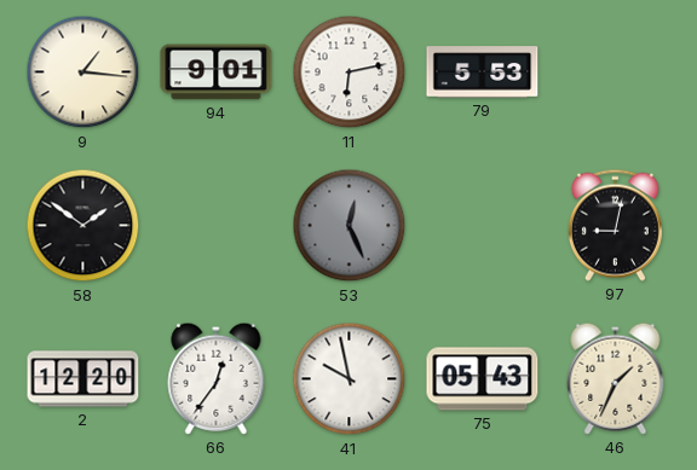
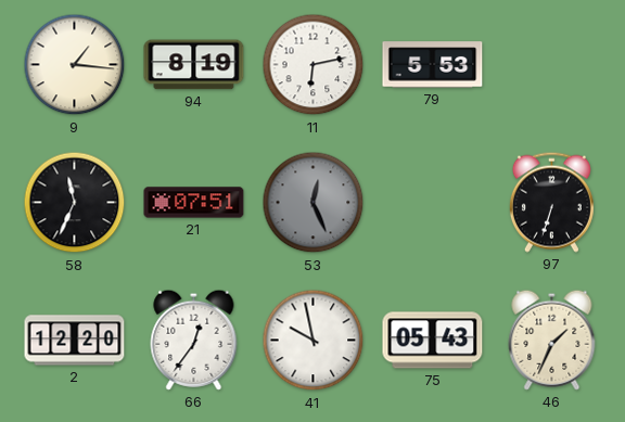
94: 9:01 -> 8:19
58: 1:51 -> 11:34
21: none -> 07:51
97: 9:02 -> 6:33
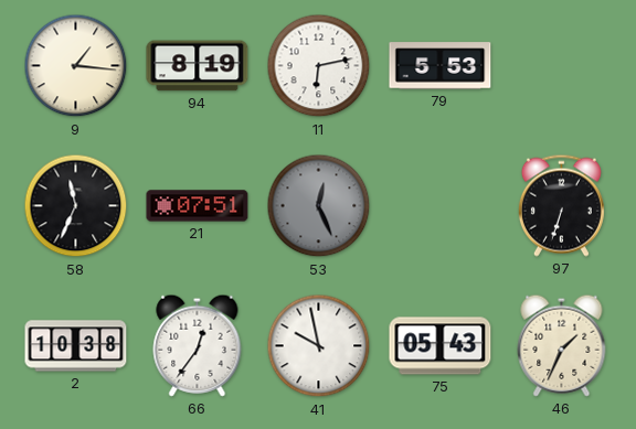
2: 12:20 -> 10:38
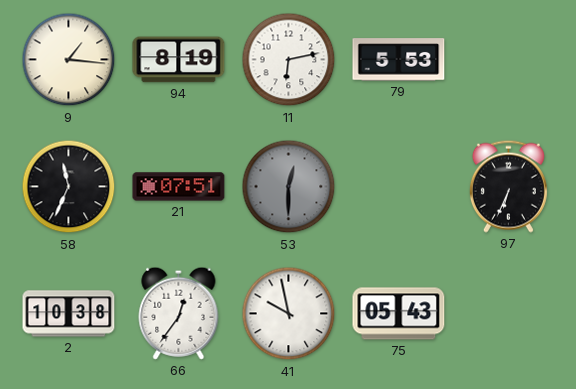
53: 12:26 -> 12:30
97: 6:33 -> 6:34
46: 1:34 -> none
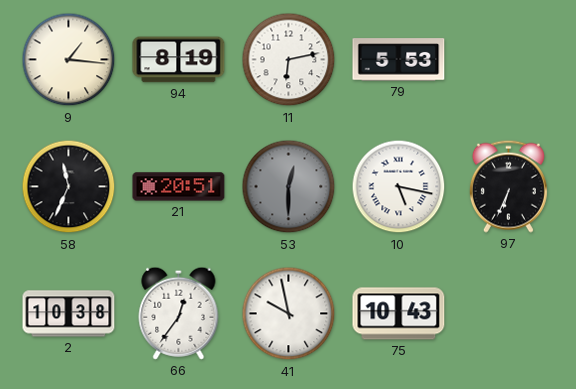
21: 07:51 -> 20:51
10: none -> 5:17
75: 05:43 -> 10:43
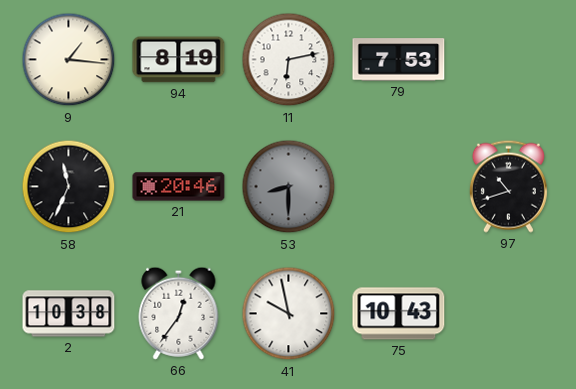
79: 5:53 -> 7:53
21: 20:51 -> 20:46
53: 12:30 -> 8:30
10: 5:17 -> none
97: 6:34 -> 10:42
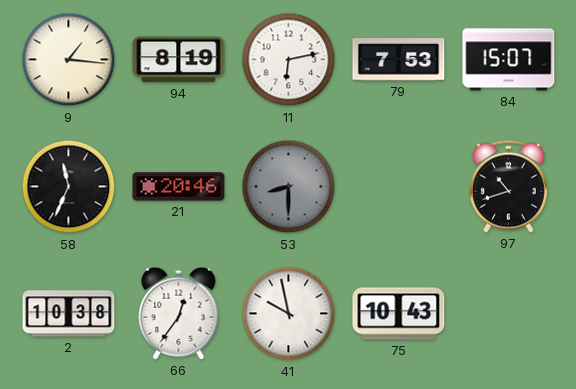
84: none -> 15:07
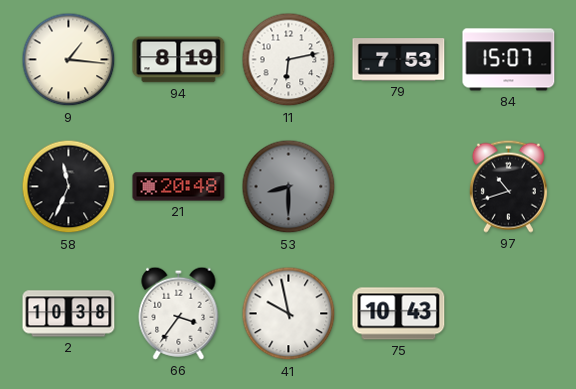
21: 20:46 -> 20:48
66: 12:36 -> 3:36
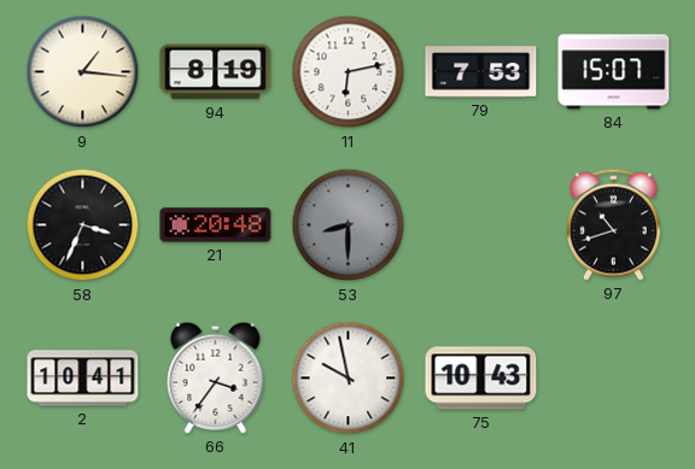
58: 11:34 -> 3:34
2: 10:38 -> 10:41
